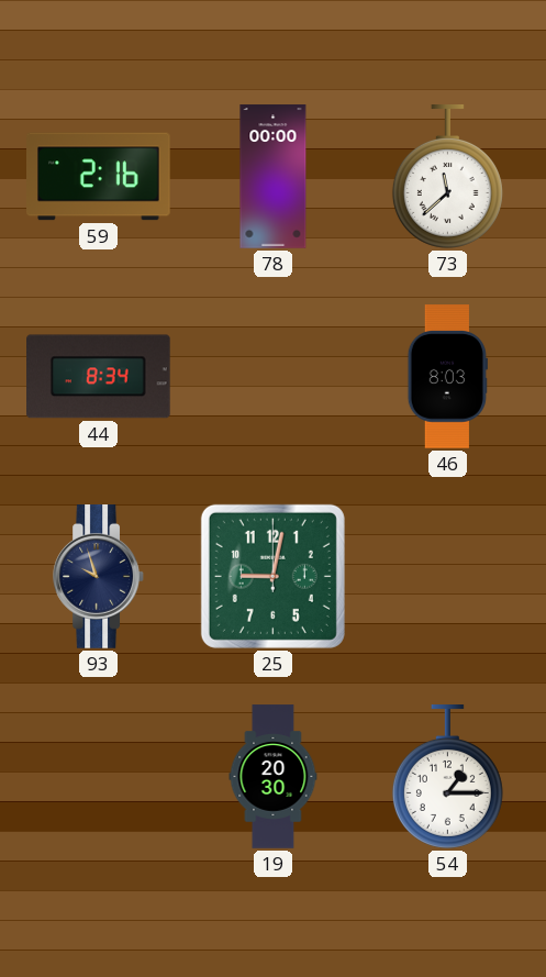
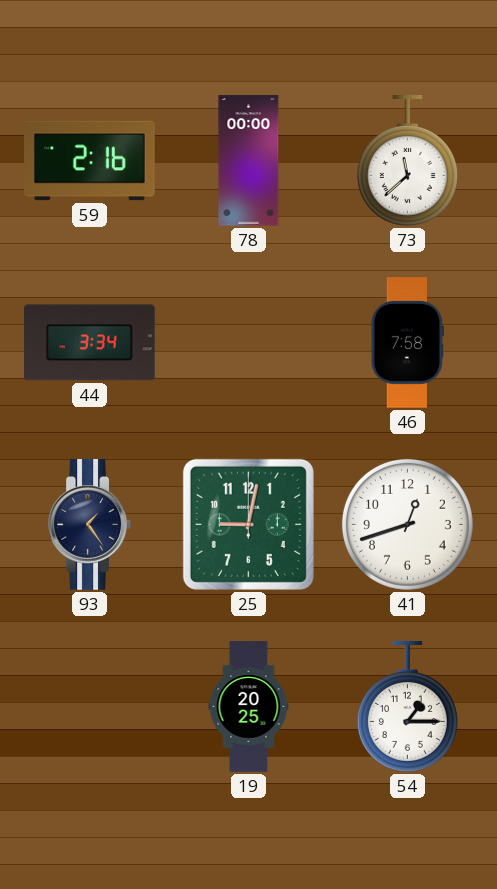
44: 8:34 -> 3:34
46: 8:03 -> 7:58
93: 9:57 -> 1:24
41: none -> 12:42
19: 20:30 -> 20:25
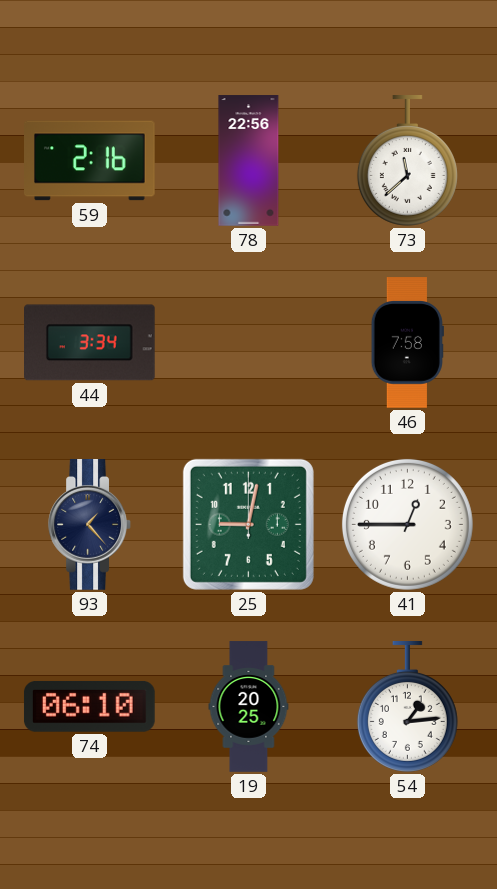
78: 00:00 -> 22:56
93: 1:24 -> 1:23
41: 12:42 -> 12:45
74: none -> 06:10
54: 1:15 -> 1:14
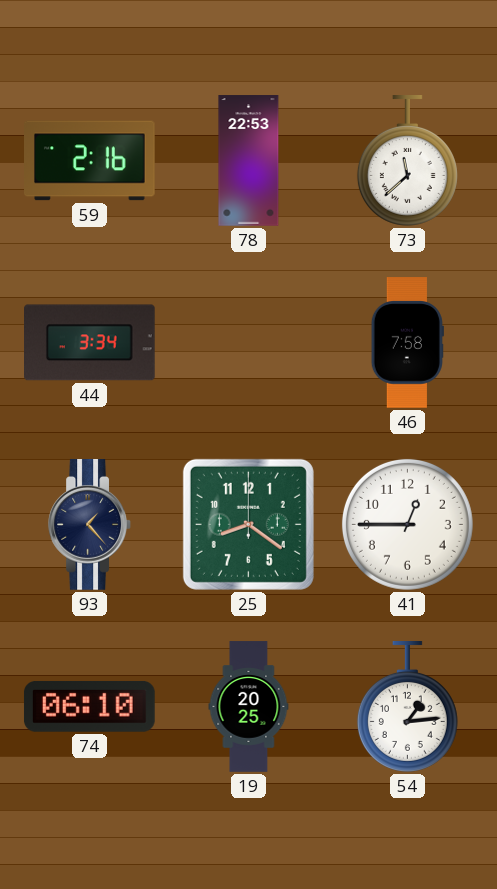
78: 22:56 -> 22:53
25: 9:02 -> 8:21
